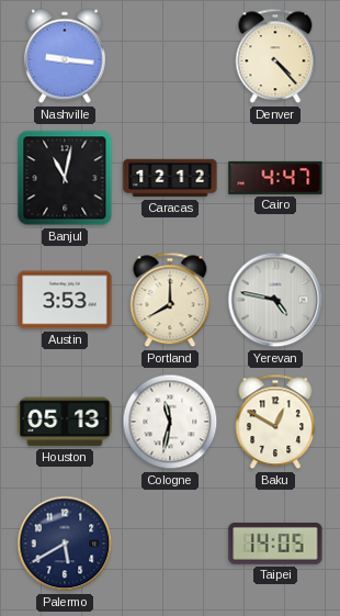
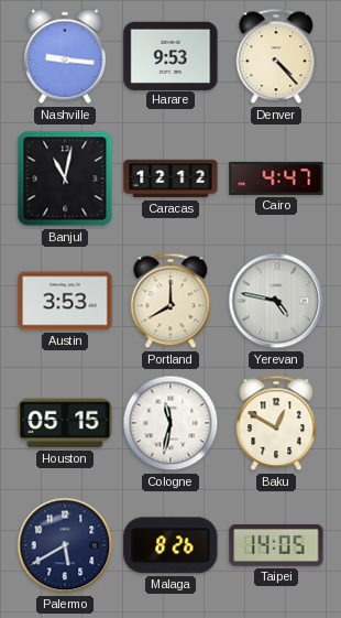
Harare: none -> 9:53
Houston: 05:13 -> 05:15
Malaga: none -> 8:26
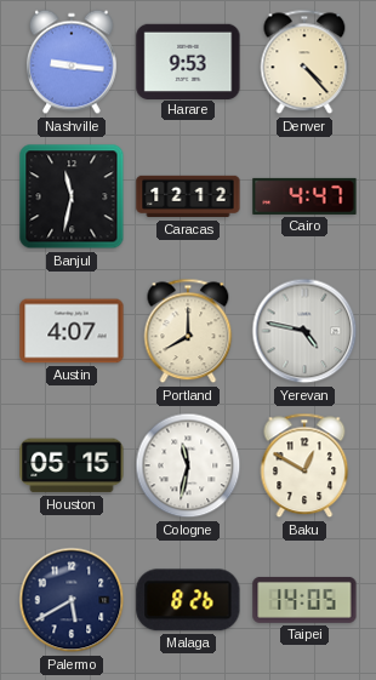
Banjul: 11:02 -> 11:32
Austin: 3:53 -> 4:07
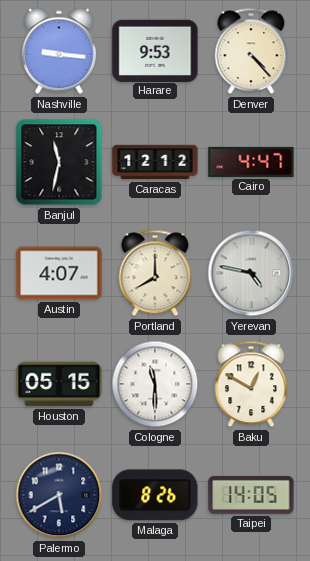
Cologne: 11:32 -> 11:30
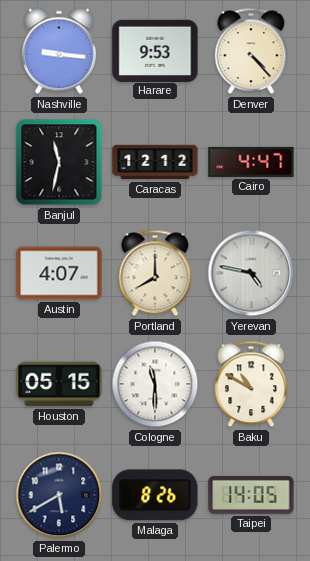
Baku: 12:50 -> 10:50
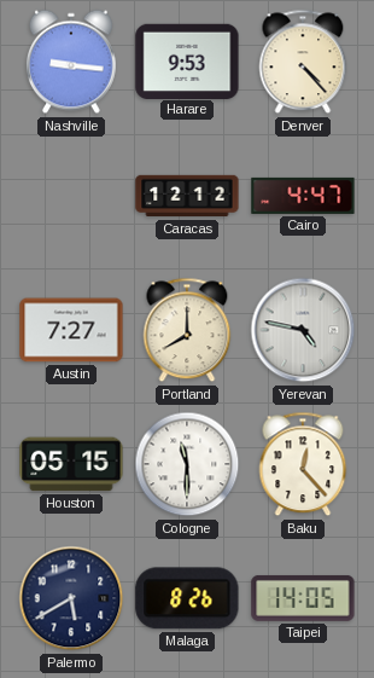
Banjul: 11:32 -> none
Austin: 4:07 -> 7:27
Baku: 10:50 -> 12:23
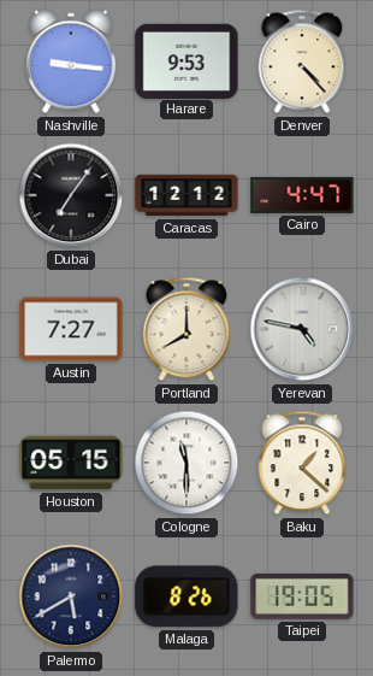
Dubai: none -> 7:06
Baku: 12:23 -> 1:22
Taipei: 14:05 -> 19:05
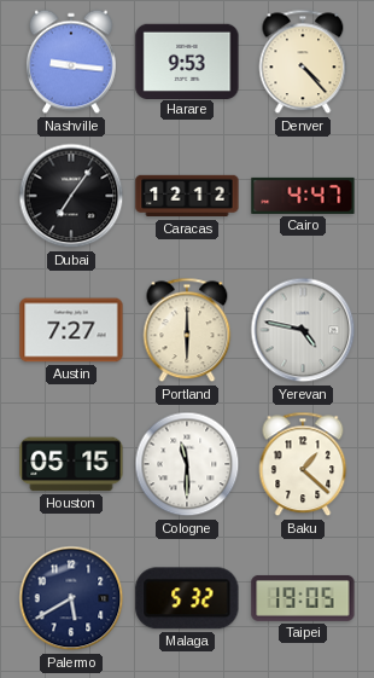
Portland: 8:00 -> 6:00
Malaga: 8:26 -> 5:32
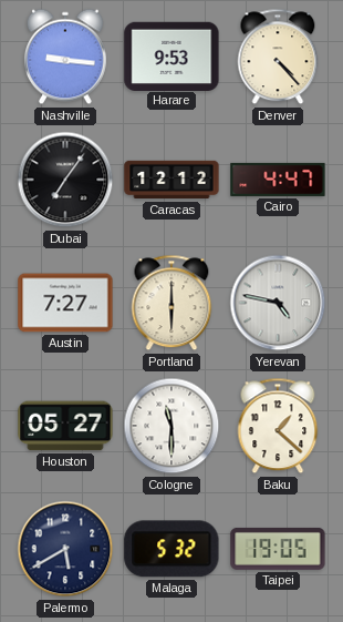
Houston: 05:15 -> 05:27
